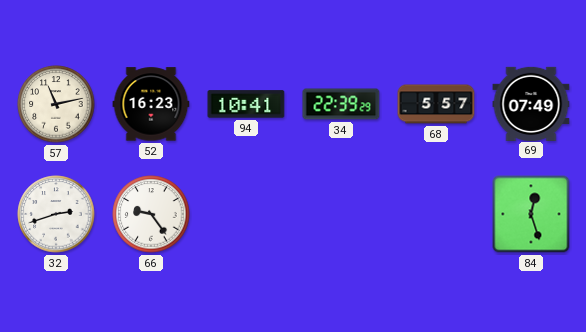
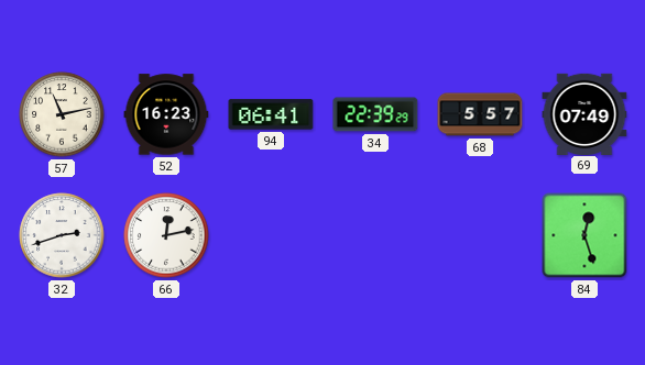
94: 10:41 -> 06:41
66: 9:24 -> 12:13
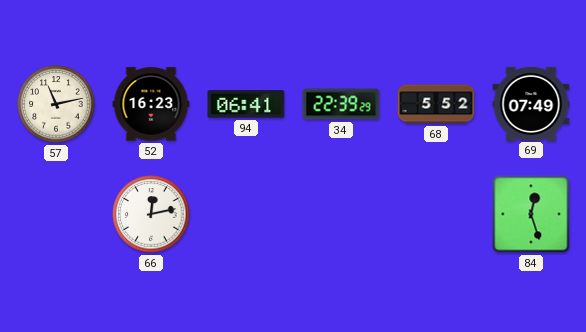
68: 5:57 -> 5:52
32: 2:42 -> none
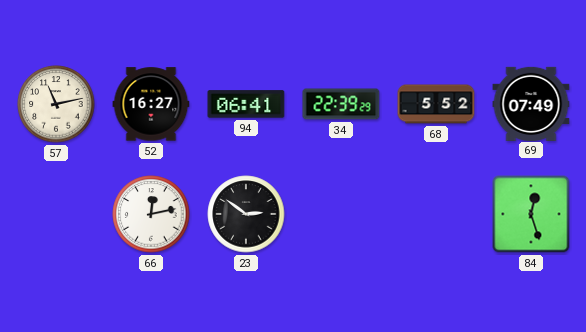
52: 16:23 -> 16:27
23: none -> 2:51
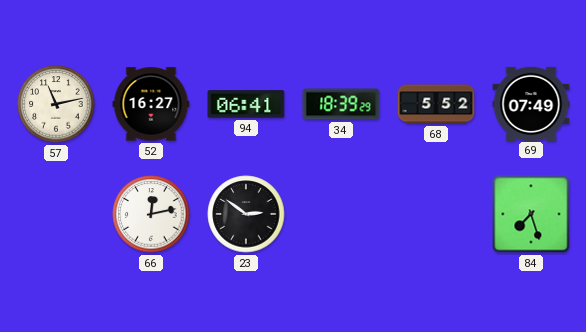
34: 22:39 -> 18:39
84: 12:27 -> 7:27
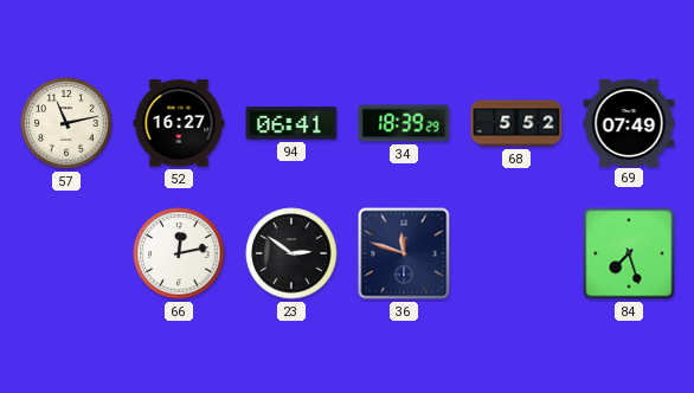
36: none -> 11:48
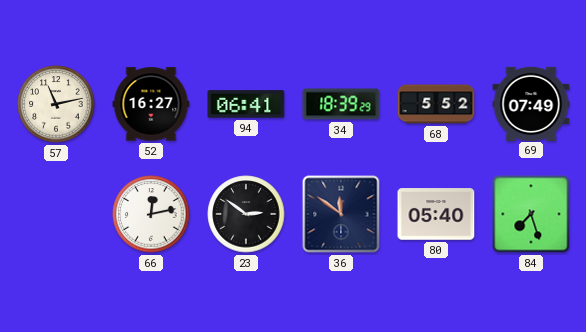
36: 11:48 -> 11:51
80: none -> 05:40
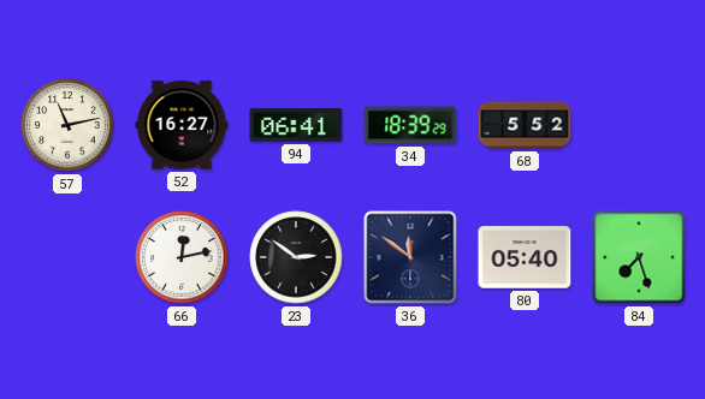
69: 07:49 -> none
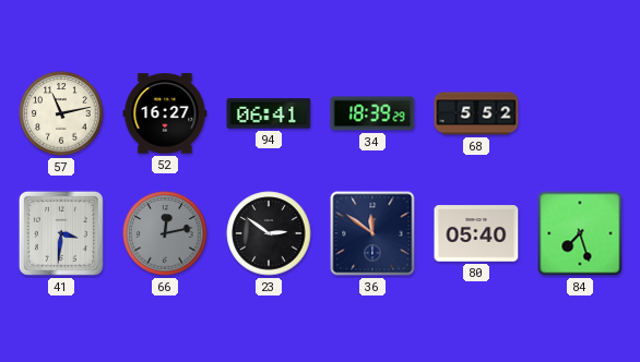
41: none -> 3:31
66 dial: white -> grey
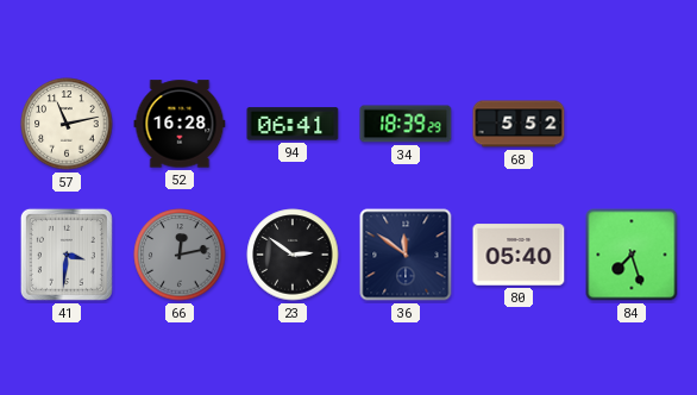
52: 16:27 -> 16:28
